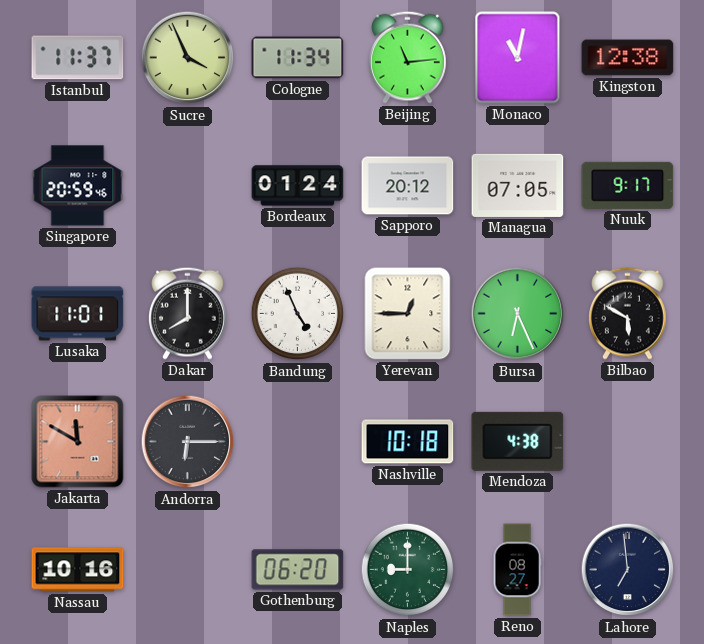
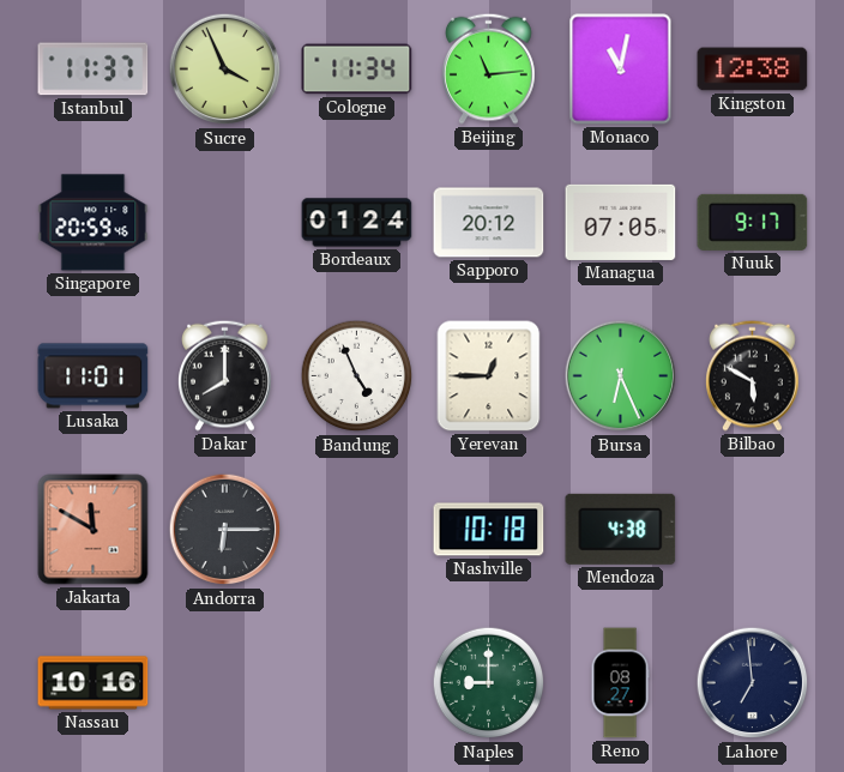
Gothenburg: 06:20 -> none
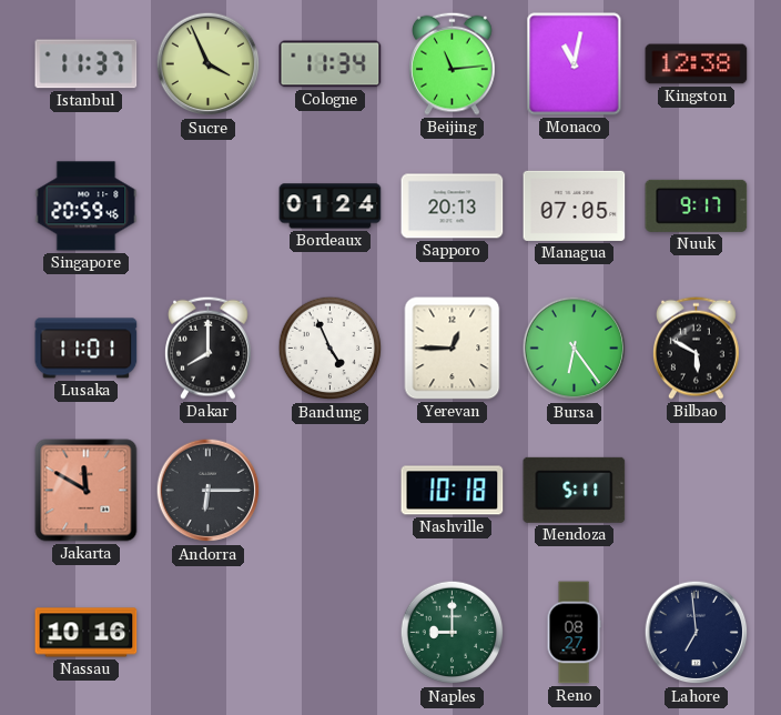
Sapporo: 20:12 -> 20:13
Bursa: 6:26 -> 6:24
Mendoza: 4:38 -> 5:11
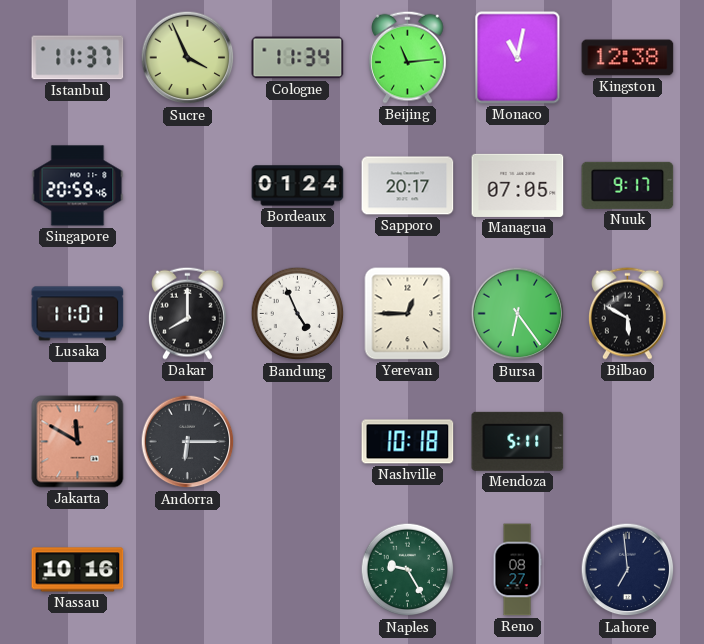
Sapporo: 20:13 -> 20:17
Naples: 9:00 -> 9:25
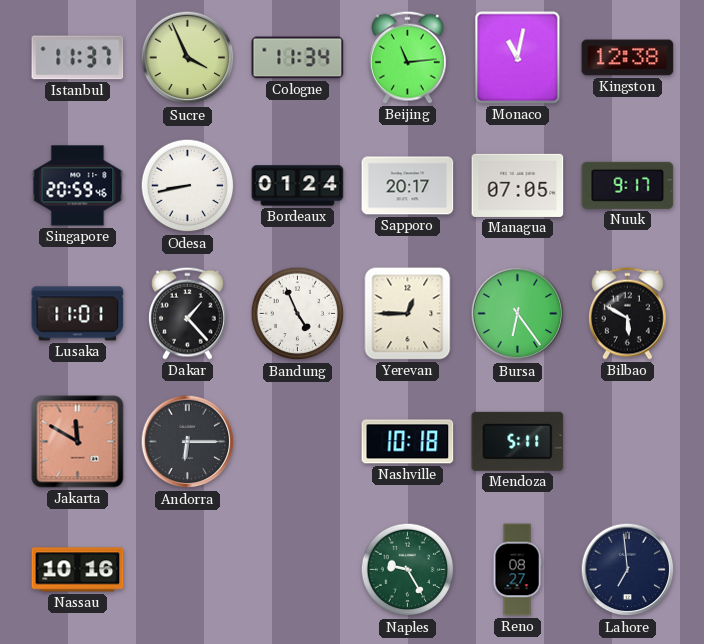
Odesa: none -> 8:43
Dakar: 8:00 -> 1:23
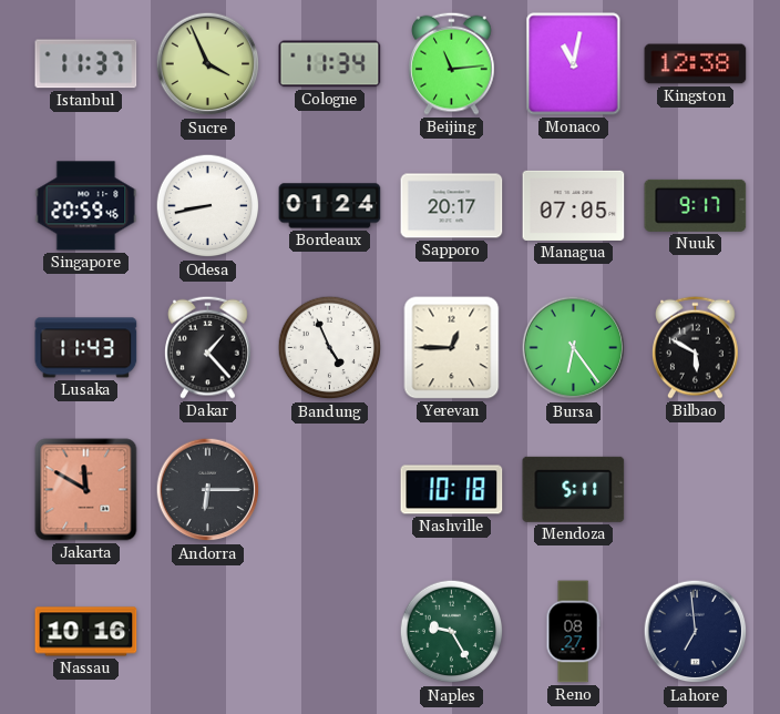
Lusaka: 11:01 -> 11:43
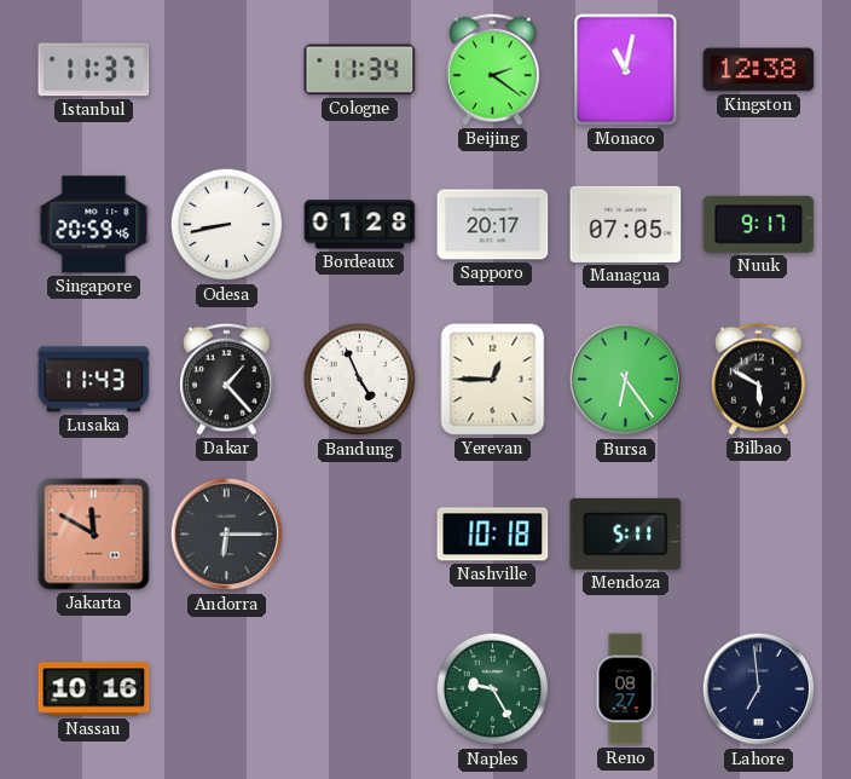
Sucre: 3:56 -> none
Beijing: 11:14 -> 2:21
Bordeaux: 01:24 -> 01:28
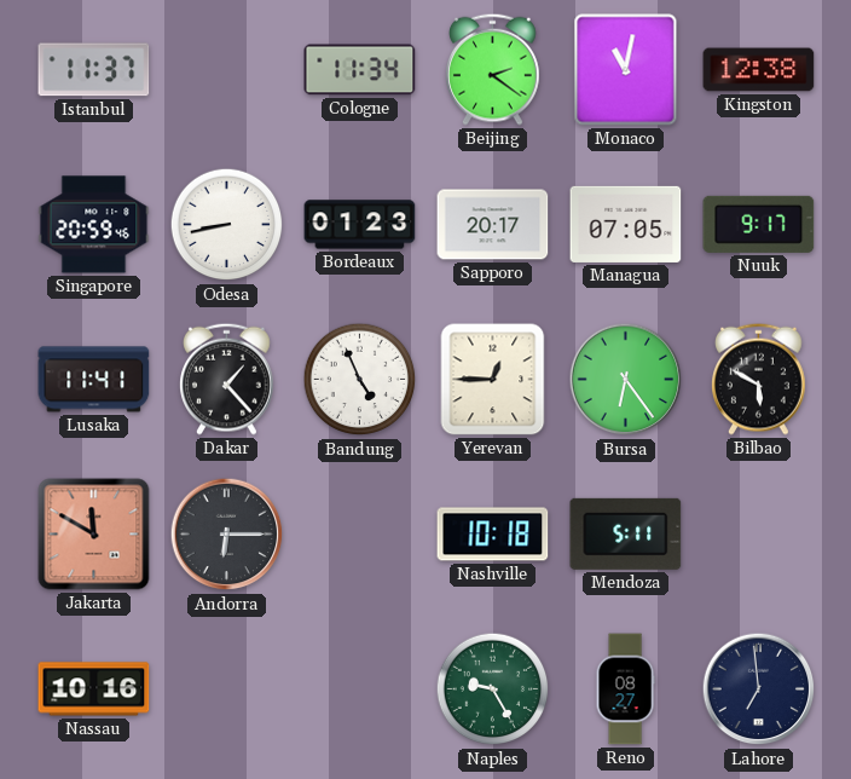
Bordeaux: 01:28 -> 01:23
Lusaka: 11:43 -> 11:41
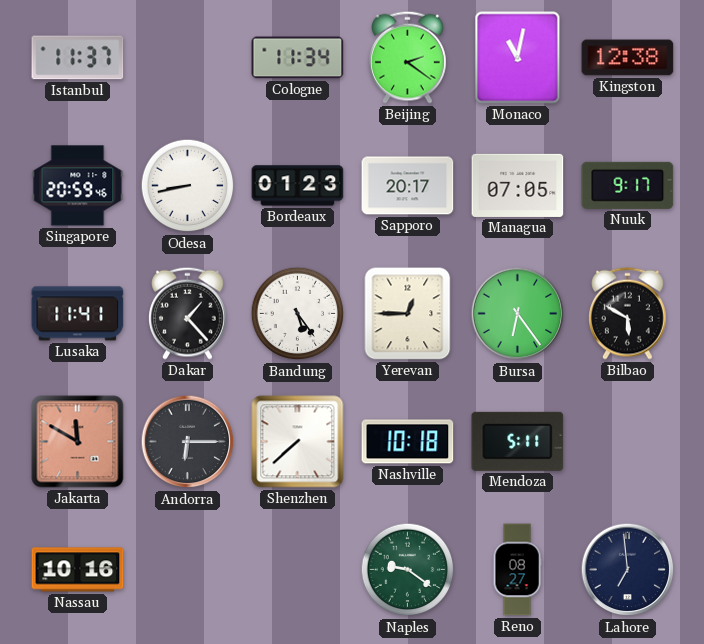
Bandung: 4:56 -> 5:24
Shenzhen: none -> 7:38
Naples: 9:25 -> 9:21
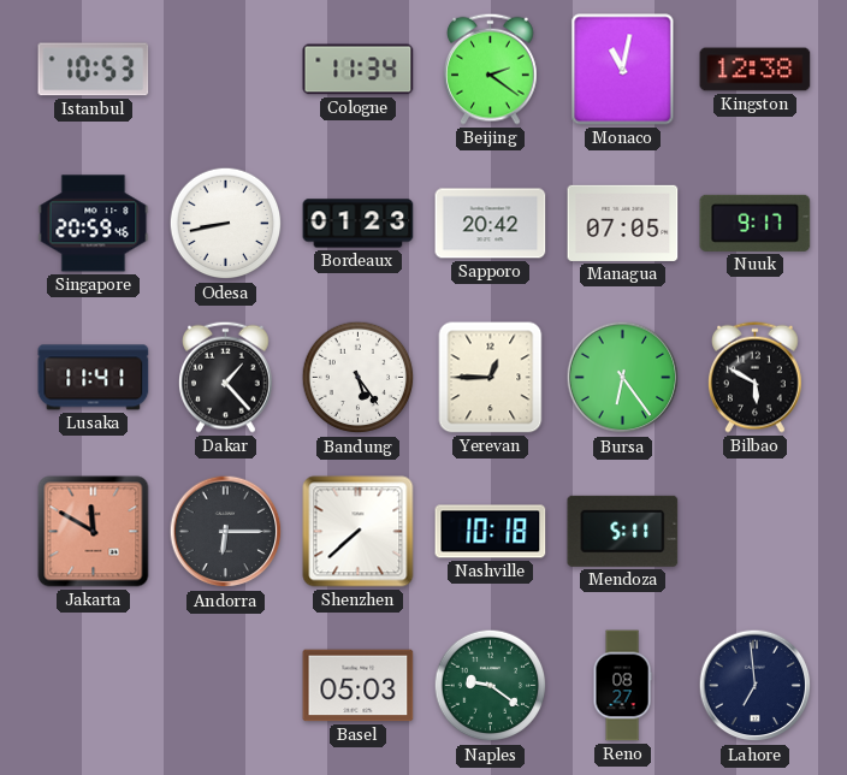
Istanbul: 11:37 -> 10:53
Sapporo: 20:17 -> 20:42
Nassau: 10:16 -> none
Basel: none -> 05:03
